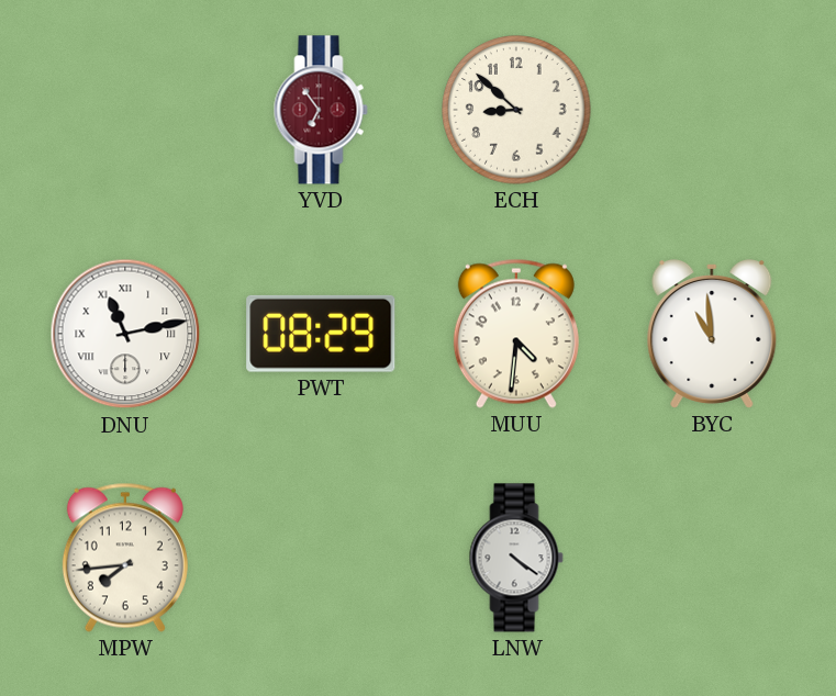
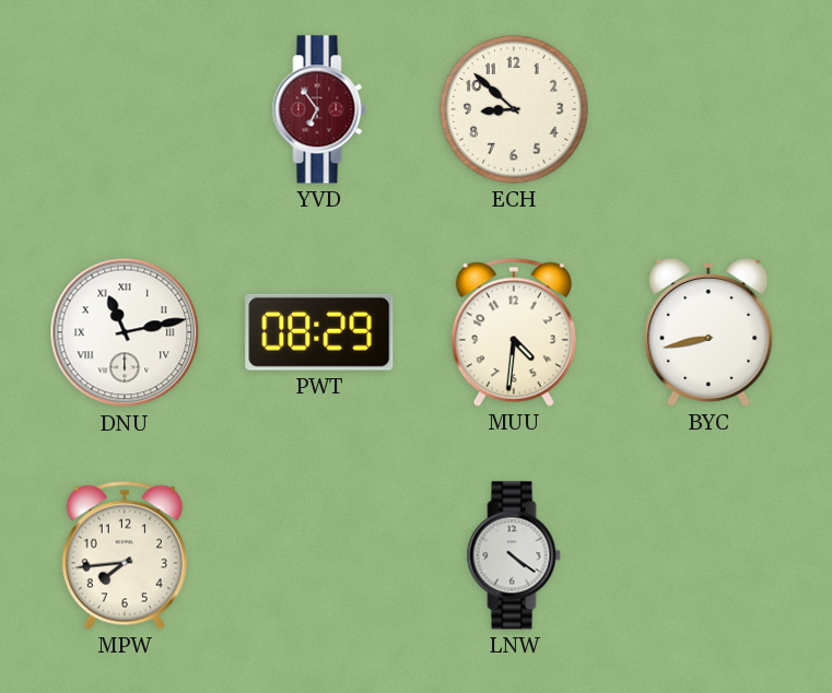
BYC: 10:59 -> 8:43
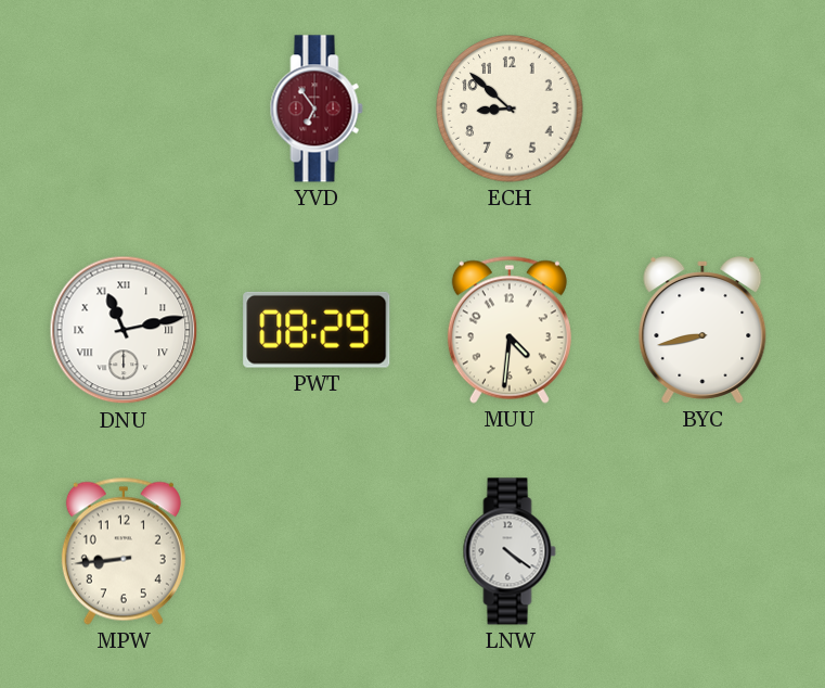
MPW: 7:44 -> 8:44
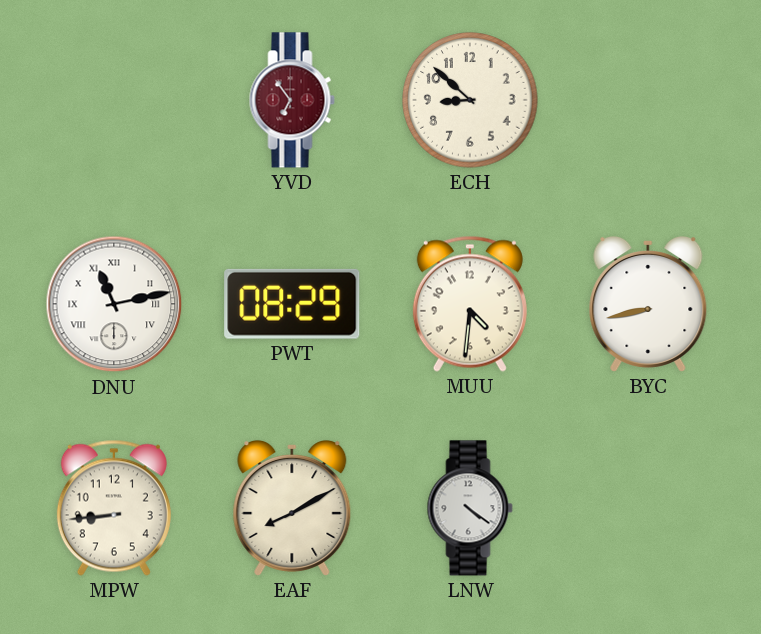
EAF: none -> 8:10
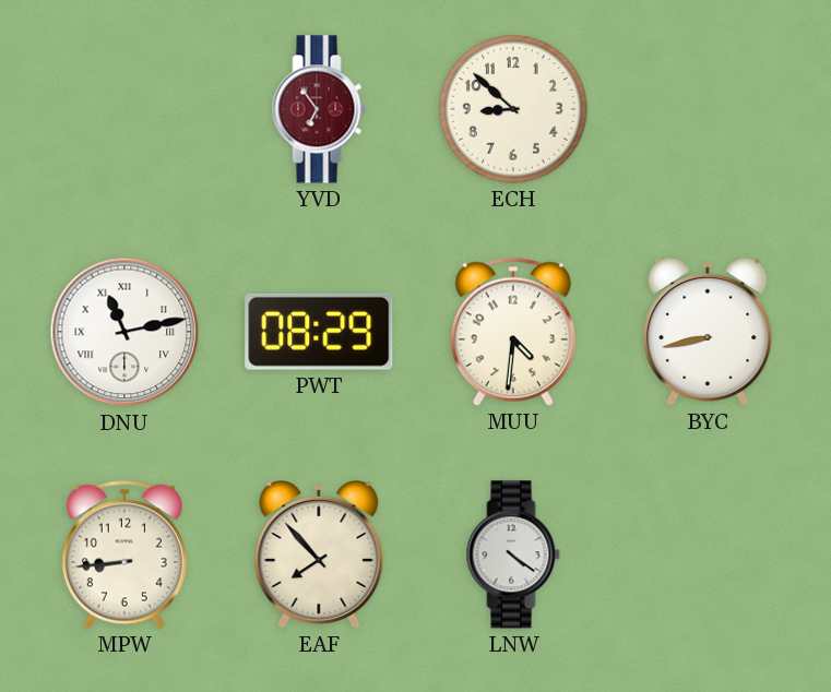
EAF: 8:10 -> 7:53
